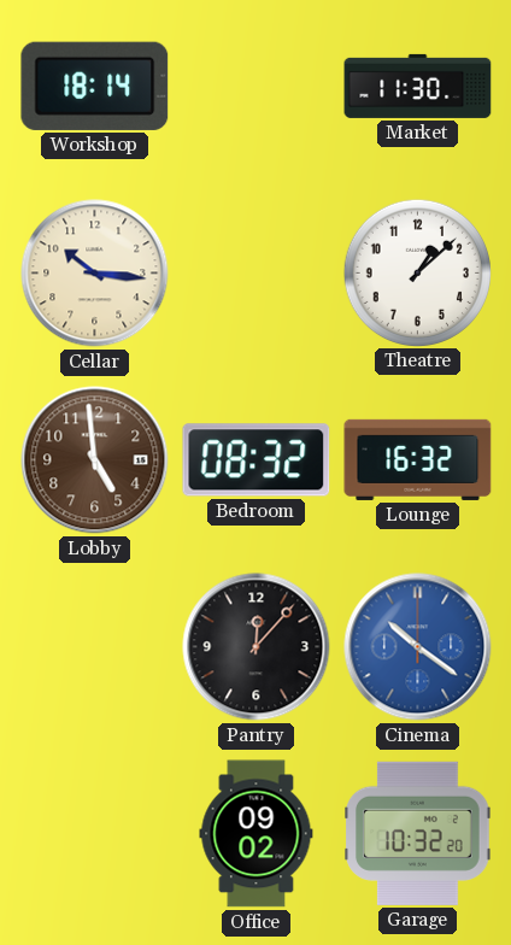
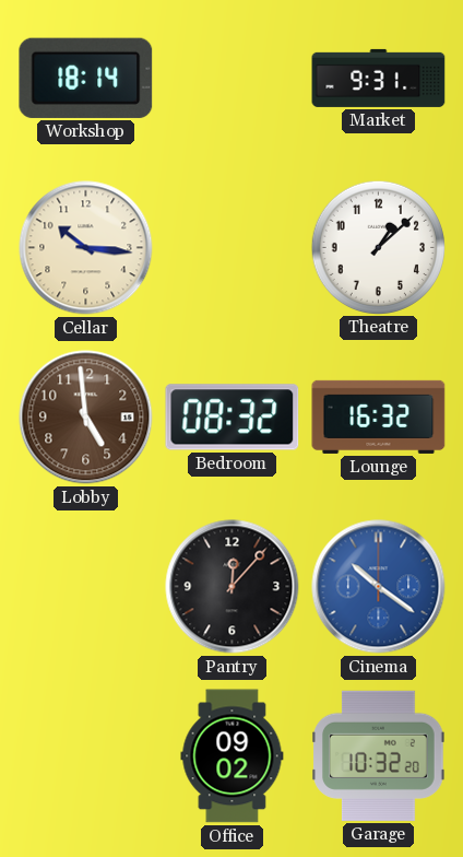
Market: 11:30 -> 9:31
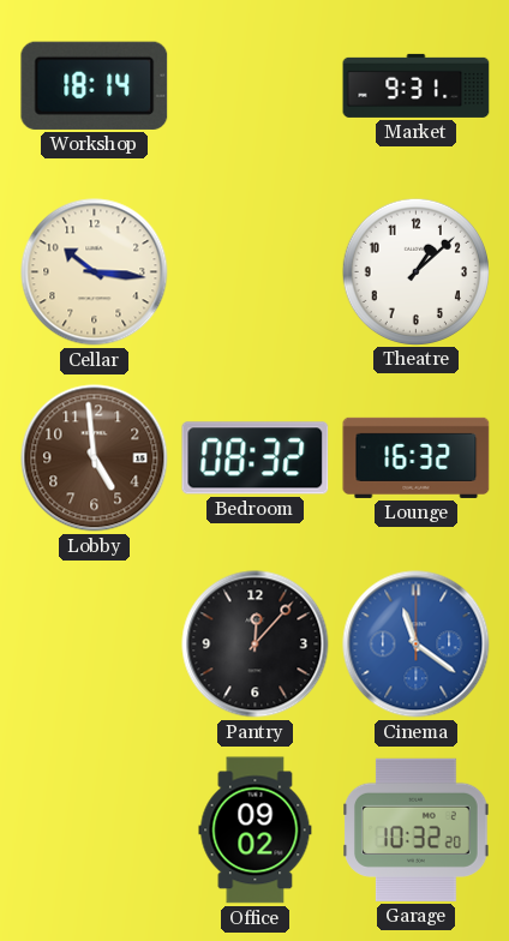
Cinema: 10:21 -> 11:21
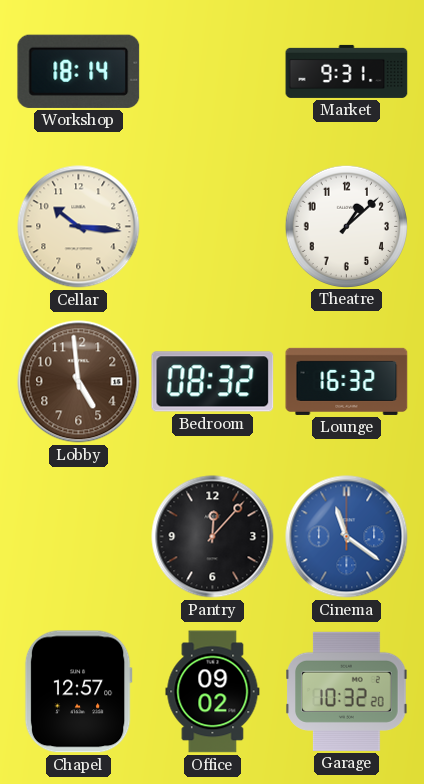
Chapel: none -> 12:57
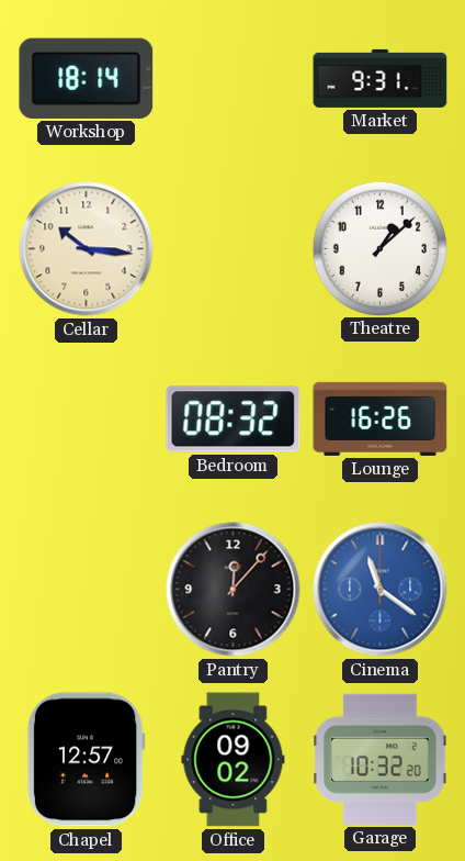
Lobby: 4:59 -> none
Lounge: 16:32 -> 16:26
